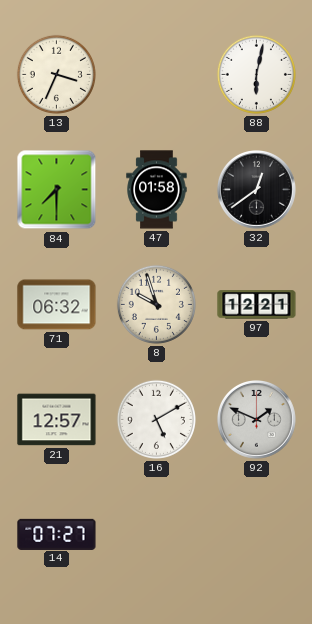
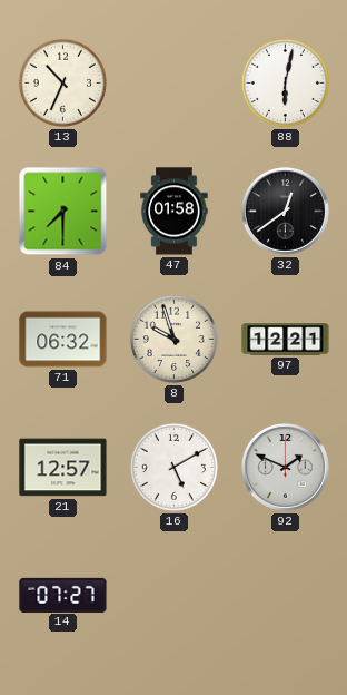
13: 3:34 -> 10:34
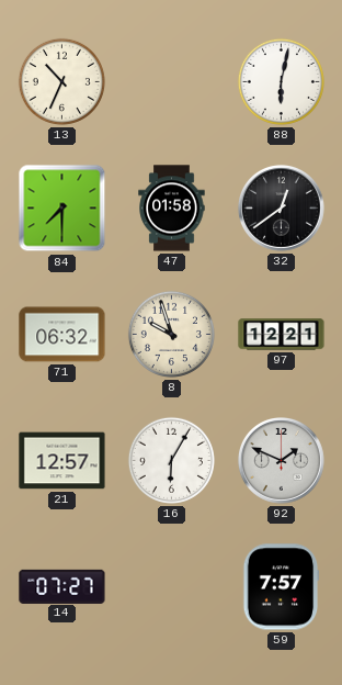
16: 5:10 -> 6:05
59: none -> 7:57
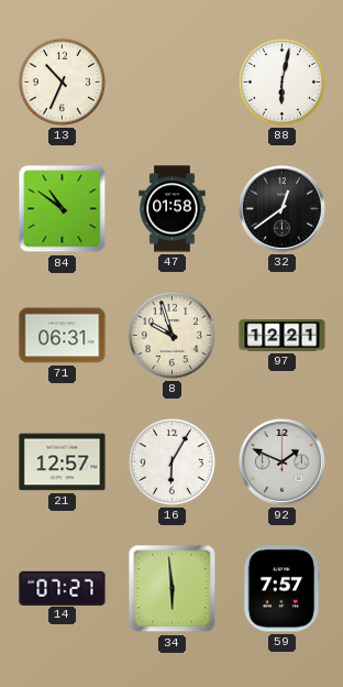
84: 7:30 -> 10:51
71: 06:32 -> 06:31
34: none -> 5:59
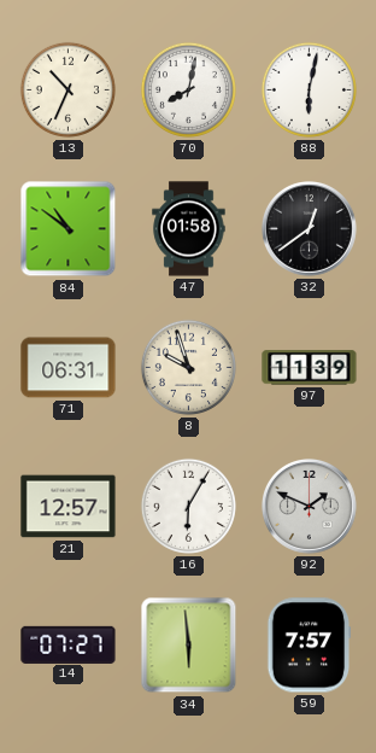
70: none -> 8:02
97: 12:21 -> 11:39
